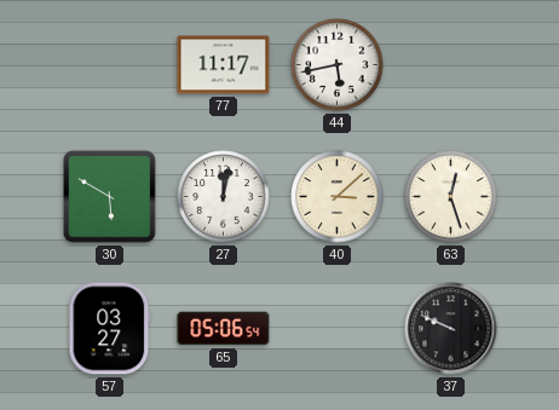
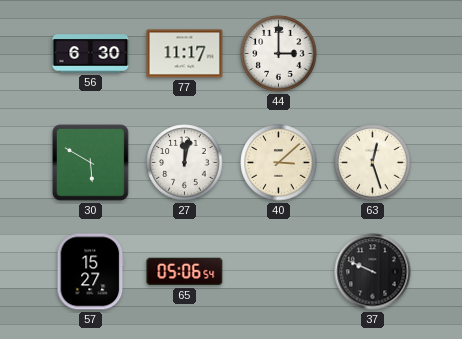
56: none -> 6:30
44: 5:43 -> 3:00
57: 03:27 -> 15:27
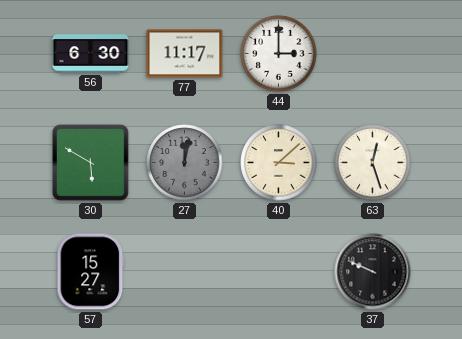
27 dial: white -> grey
65: 05:06 -> none
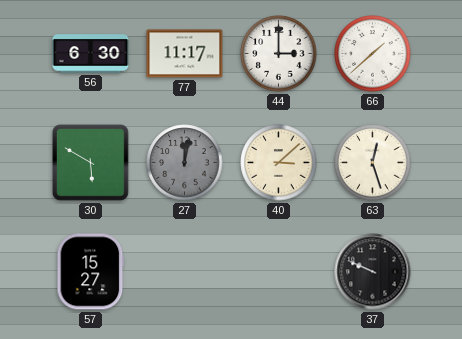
66: none -> 1:38
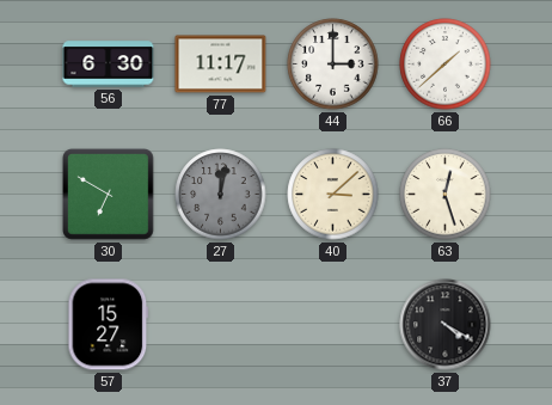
30: 5:50 -> 6:50
37: 9:49 -> 4:20
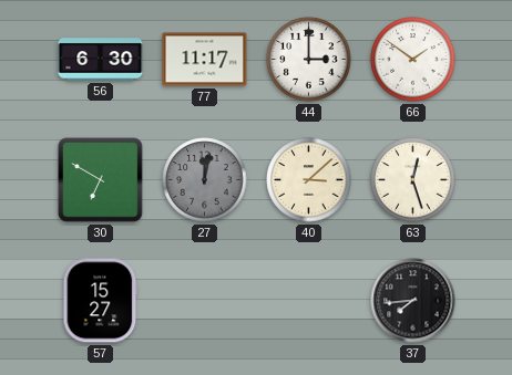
66: 1:38 -> 1:51
37: 4:20 -> 7:44
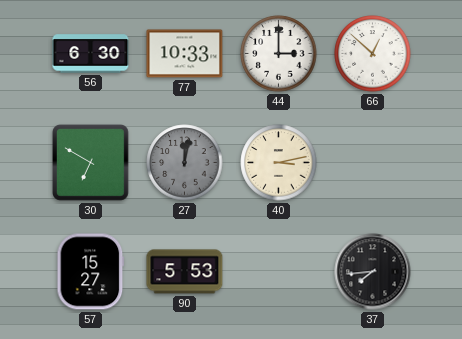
77: 11:17 -> 10:33
66: 1:51 -> 12:52
40: 3:08 -> 3:13
63: 12:27 -> none
90: none -> 5:53
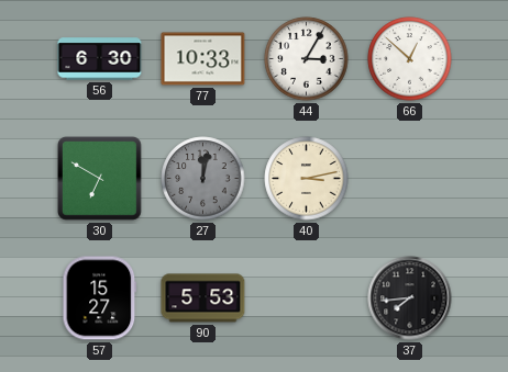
44: 3:00 -> 3:05
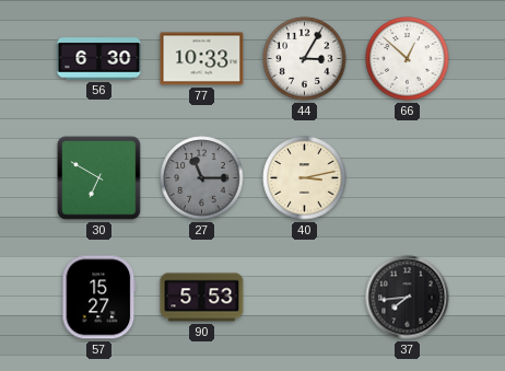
27: 12:02 -> 11:15
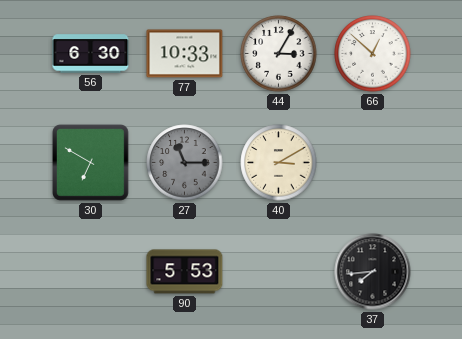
40: 3:13 -> 3:10
57: 15:27 -> none
